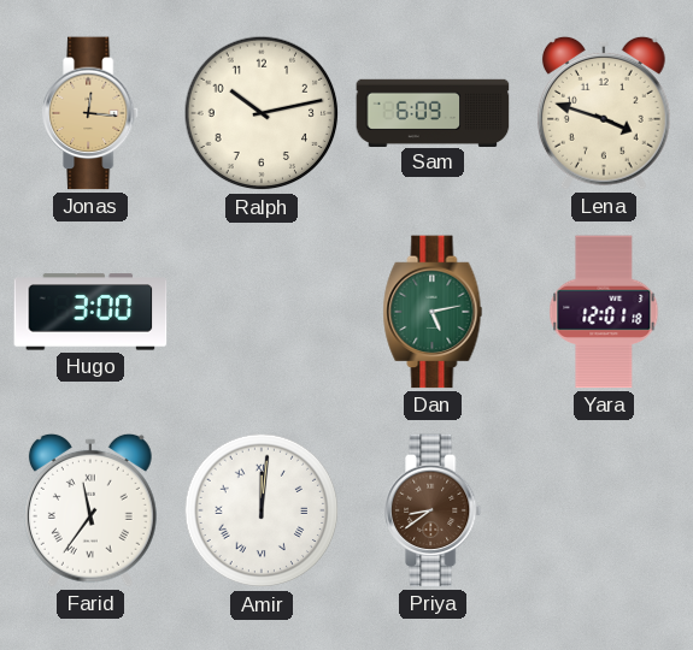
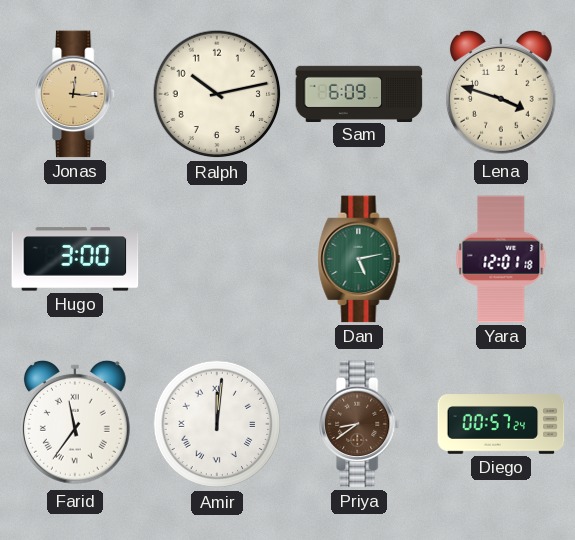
Diego: none -> 00:57
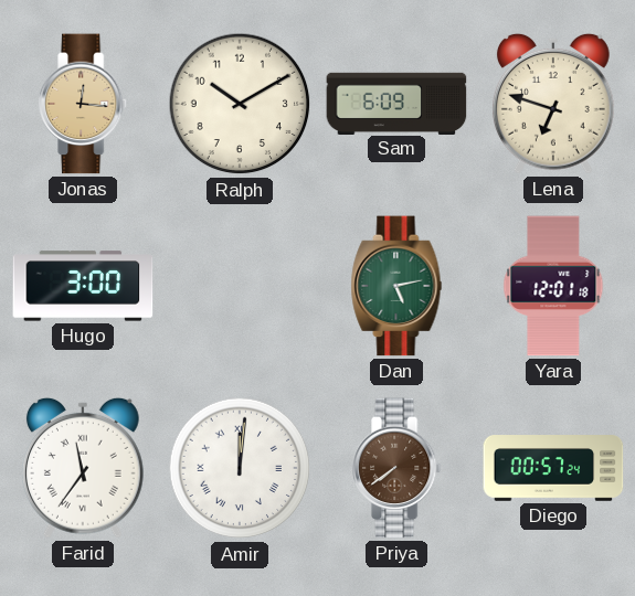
Ralph: 10:13 -> 10:10
Lena: 3:48 -> 6:48
Priya: 8:39 -> 7:39
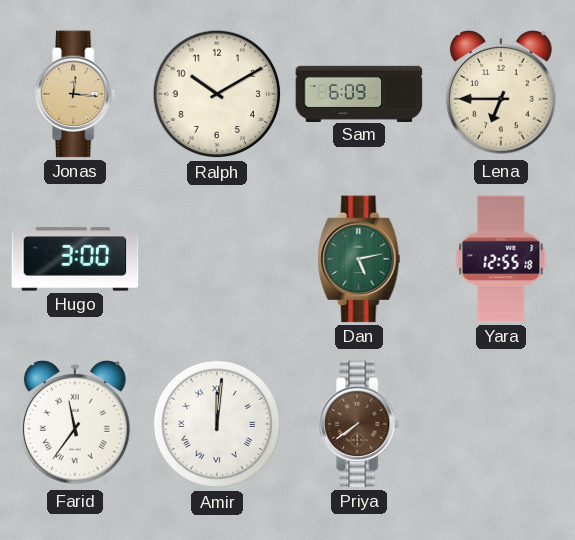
Lena: 6:48 -> 6:45
Yara: 12:01 -> 12:55
Diego: 00:57 -> none
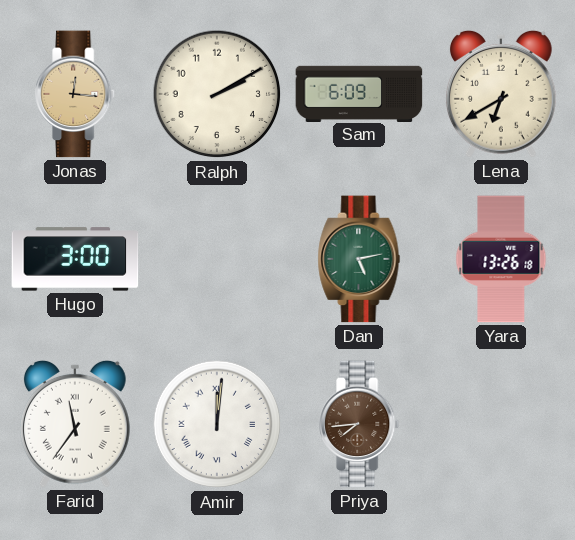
Ralph: 10:10 -> 2:10
Lena: 6:45 -> 6:40
Yara: 12:55 -> 13:26
Priya: 7:39 -> 7:44
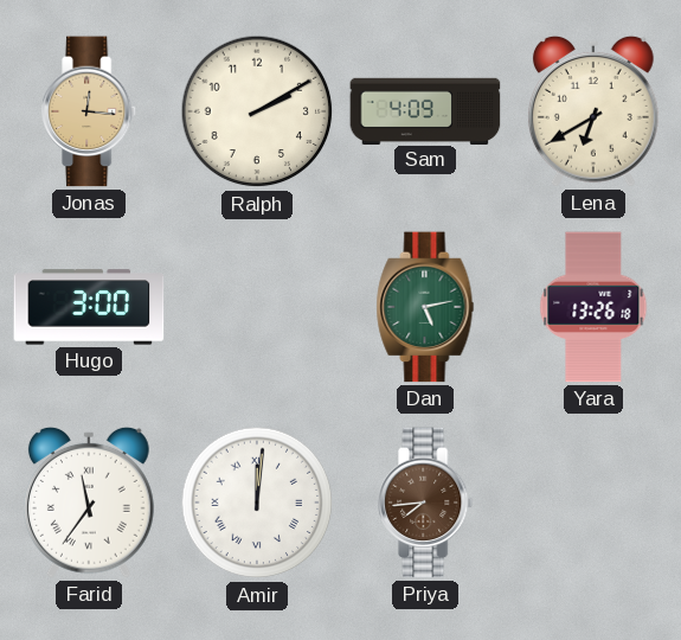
Sam: 6:09 -> 4:09
